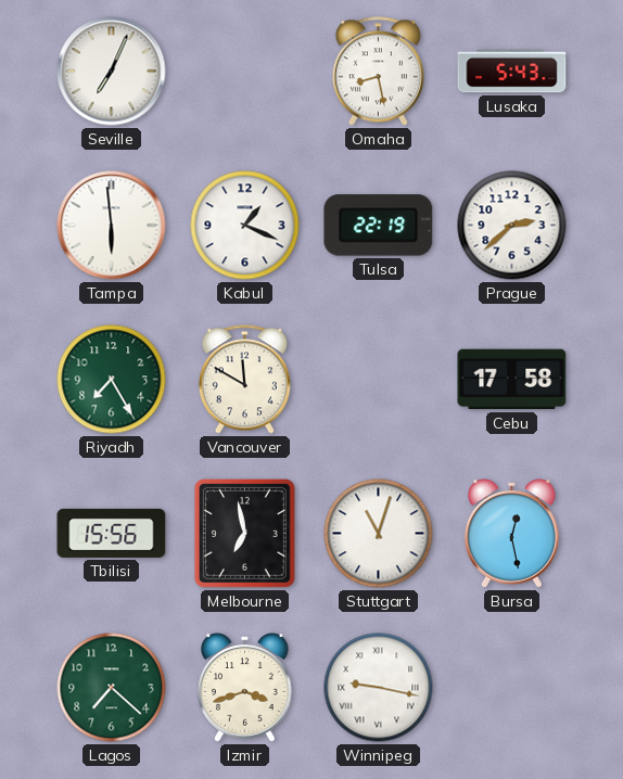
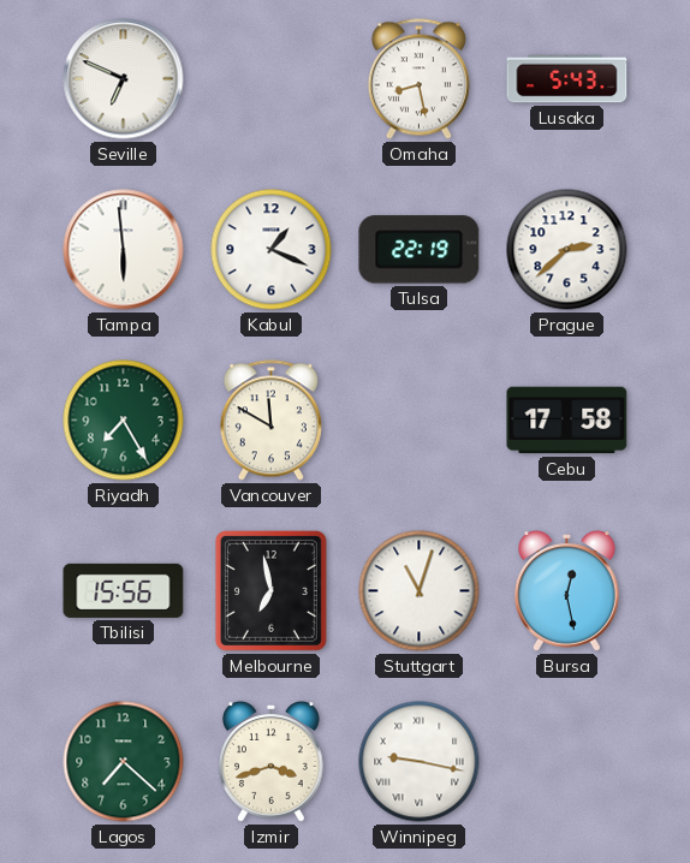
Seville: 7:04 -> 6:49
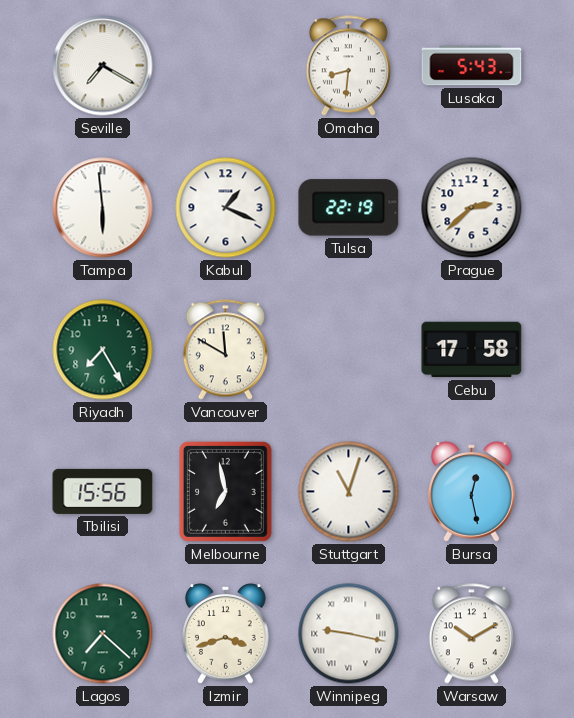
Seville: 6:49 -> 7:20
Omaha: 8:28 -> 8:31
Warsaw: none -> 10:10
